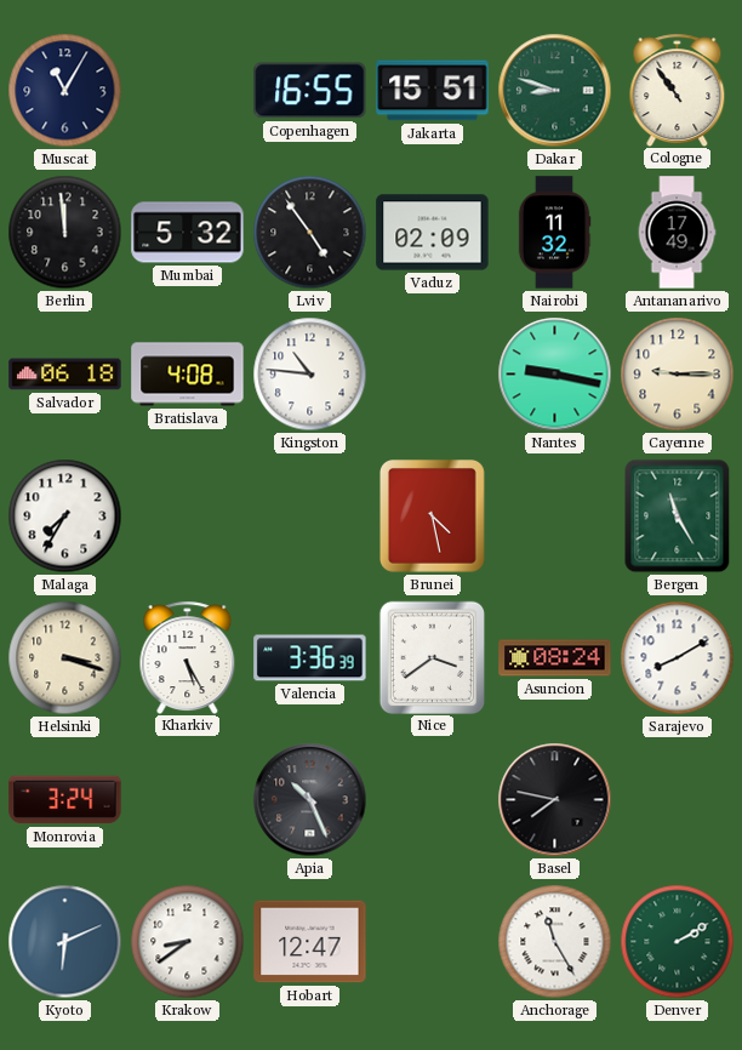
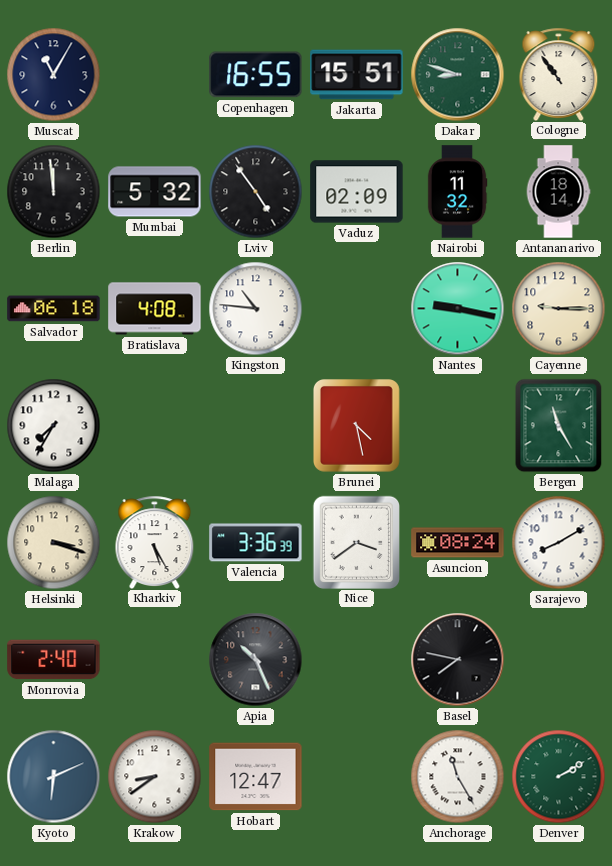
Antananarivo: 17:49 -> 18:14
Monrovia: 3:24 -> 2:40
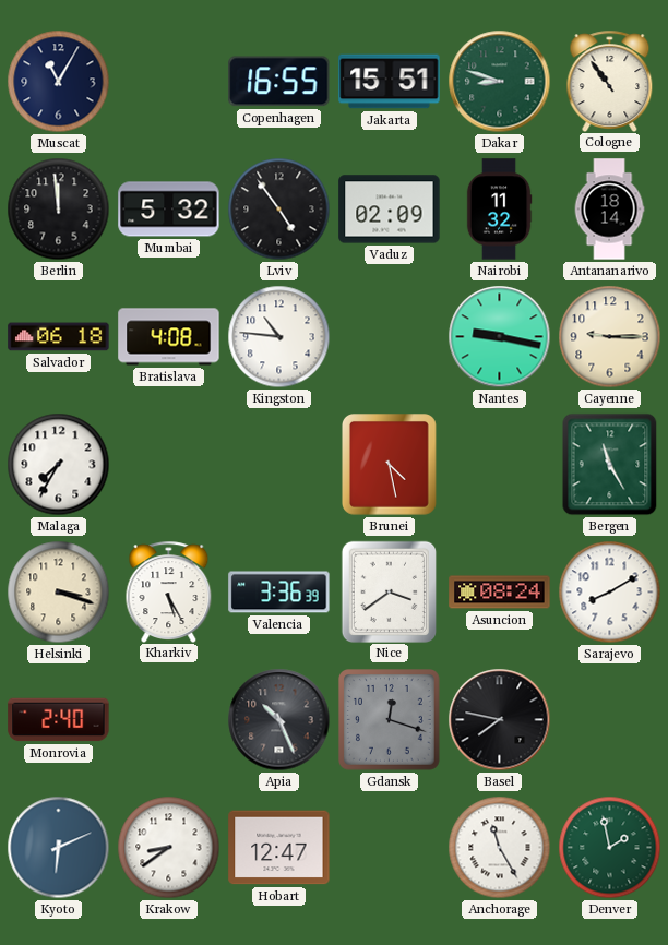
Gdansk: none -> 12:18
Denver: 2:10 -> 1:58
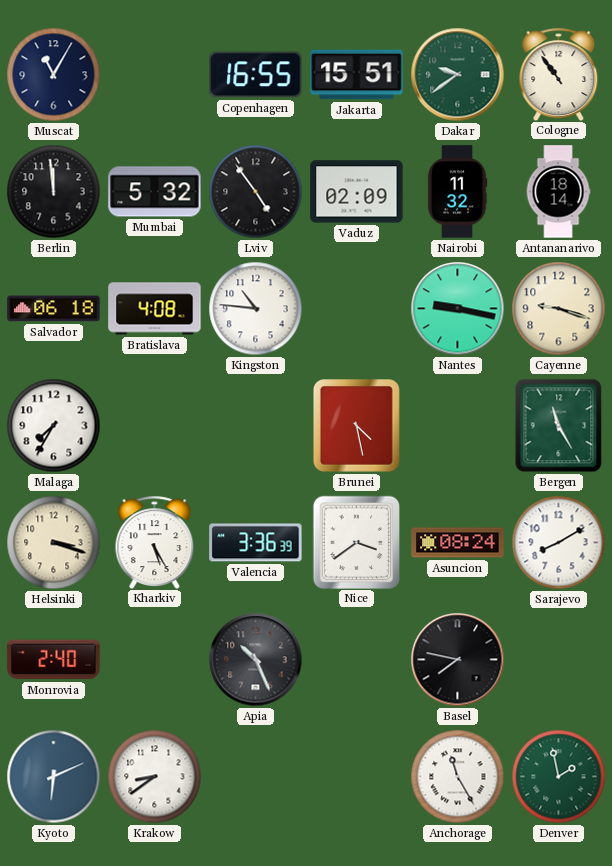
Dakar: 8:48 -> 9:39
Cayenne: 9:15 -> 9:18
Gdansk: 12:18 -> none
Hobart: 12:47 -> none
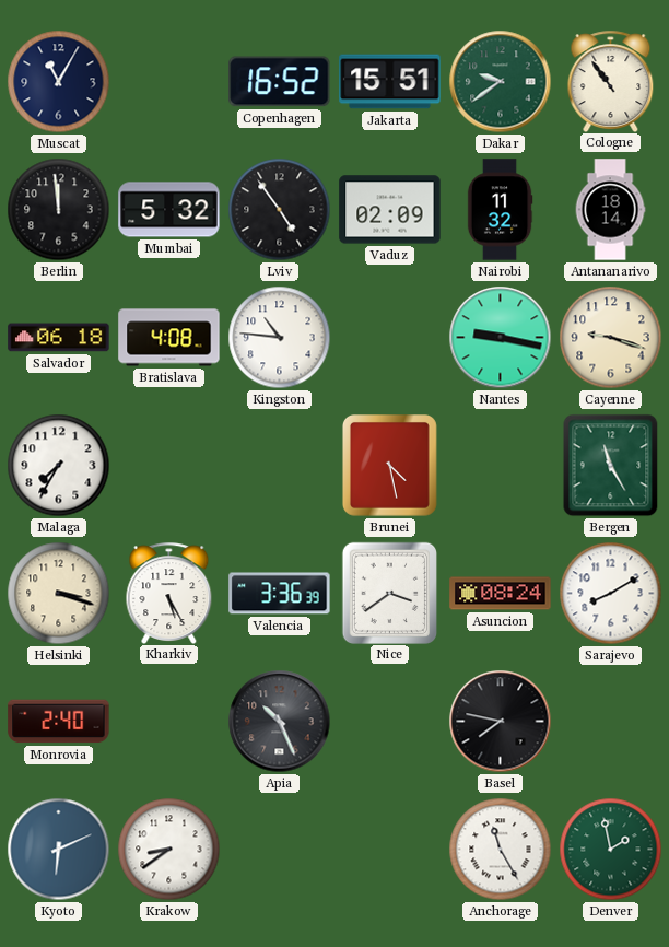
Copenhagen: 16:55 -> 16:52
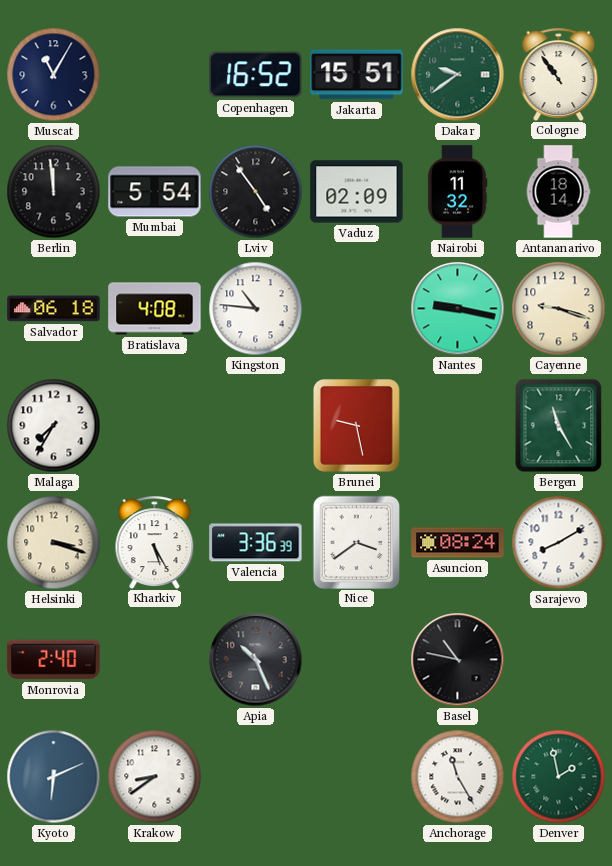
Mumbai: 5:32 -> 5:54
Brunei: 4:28 -> 9:28
Basel: 7:47 -> 10:47
